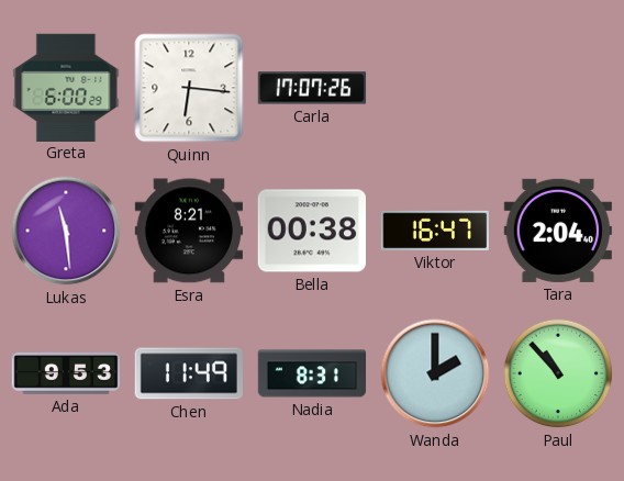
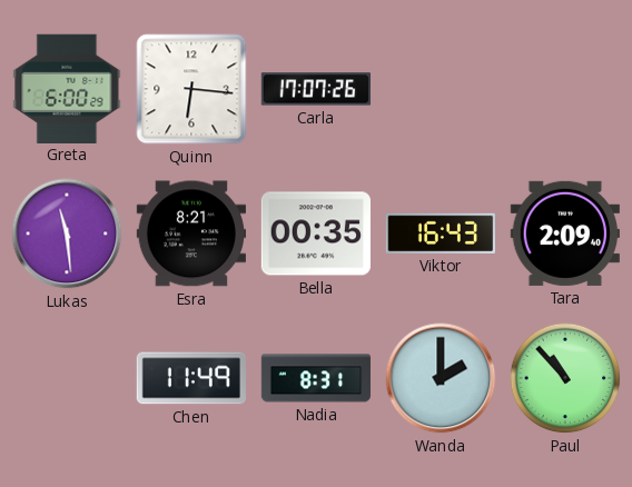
Bella: 00:38 -> 00:35
Viktor: 16:47 -> 16:43
Tara: 2:04 -> 2:09
Ada: 9:53 -> none
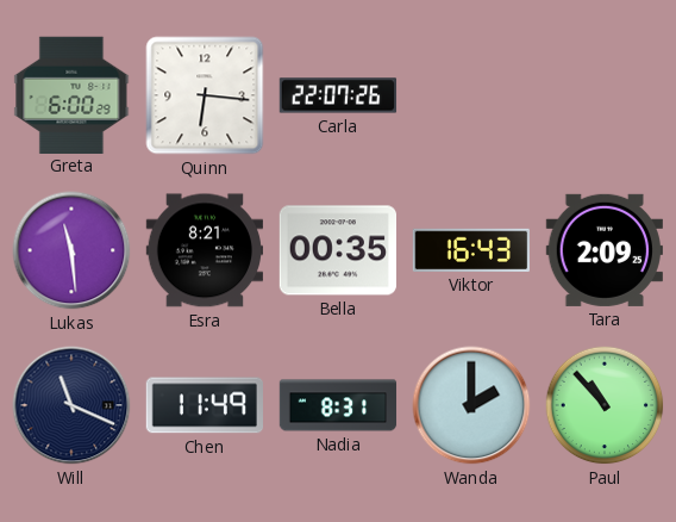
Carla: 17:07 -> 22:07
Tara: 2:09:40 -> 2:09:25
Will: none -> 11:19
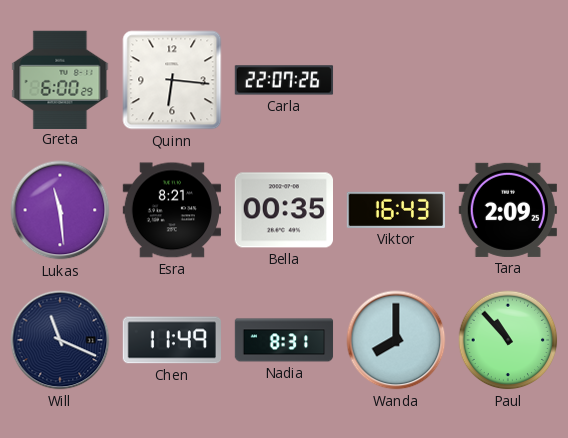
Wanda: 2:00 -> 8:00
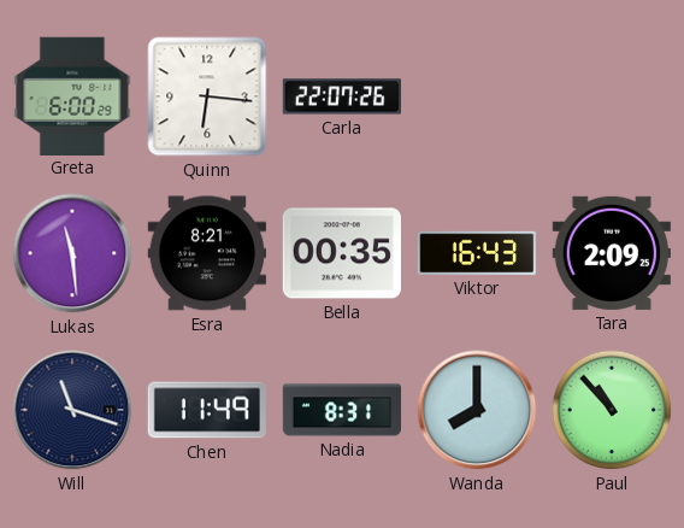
Will: 11:19 -> 11:18
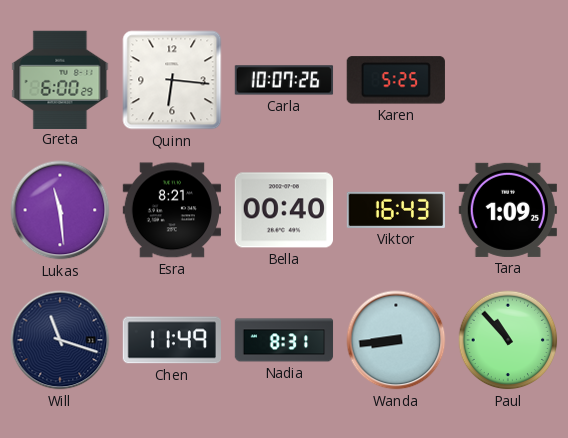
Carla: 22:07 -> 10:07
Karen: none -> 5:25
Bella: 00:35 -> 00:40
Tara: 2:09 -> 1:09
Wanda: 8:00 -> 8:44
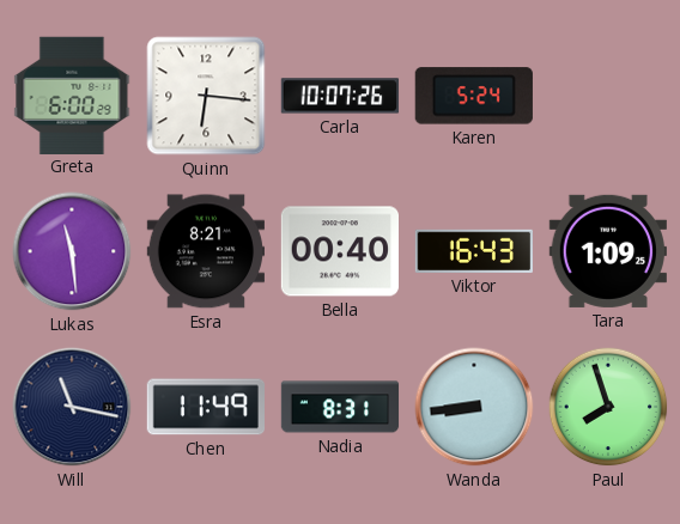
Karen: 5:25 -> 5:24
Will: 11:18 -> 11:17
Paul: 10:53 -> 7:57
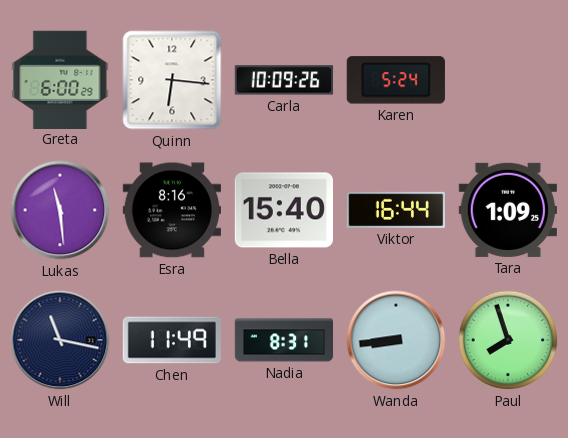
Carla: 10:07 -> 10:09
Esra: 8:21 -> 8:16
Bella: 00:40 -> 15:40
Viktor: 16:43 -> 16:44
